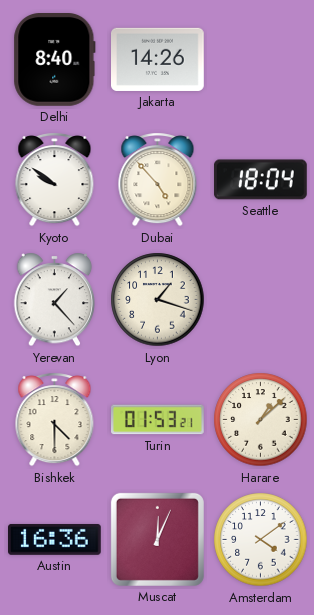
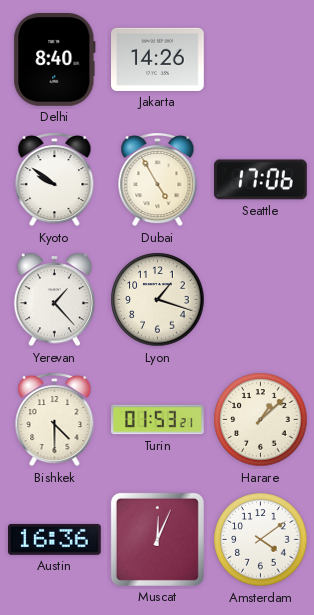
Dubai: 4:53 -> 4:55
Seattle: 18:04 -> 17:06
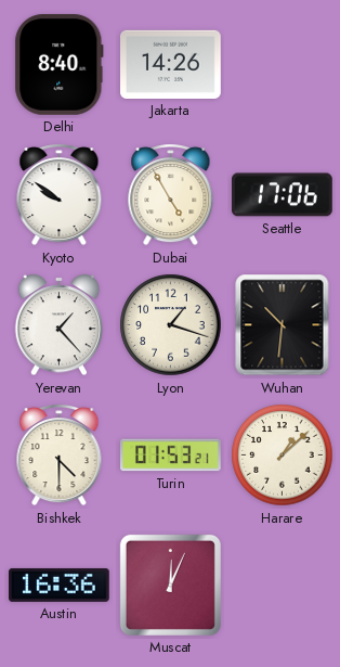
Wuhan: none -> 10:31
Amsterdam: 4:09 -> none
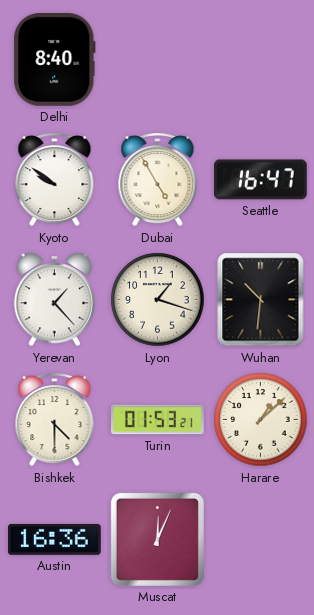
Jakarta: 14:26 -> none
Seattle: 17:06 -> 16:47
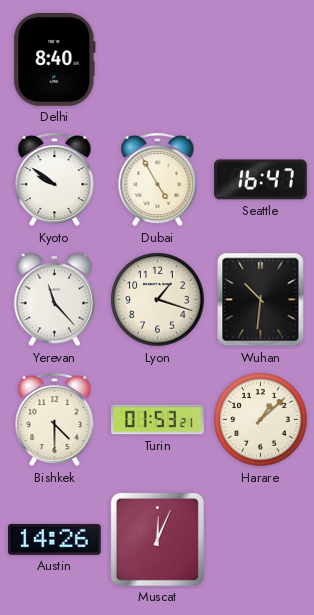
Yerevan: 1:23 -> 11:23
Austin: 16:36 -> 14:26
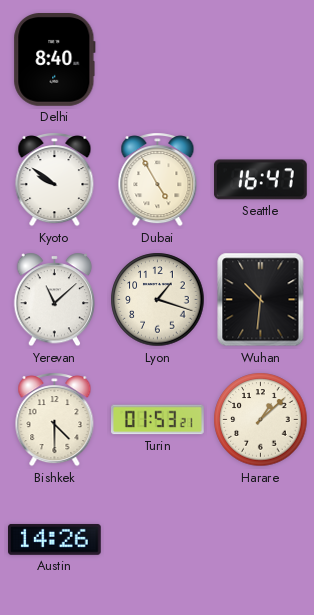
Yerevan: 11:23 -> 11:08
Muscat: 12:04 -> none
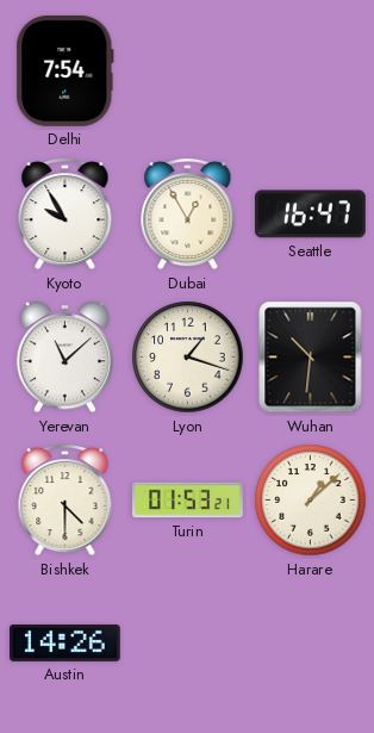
Delhi: 8:40 -> 7:54
Kyoto: 9:51 -> 9:55
Dubai: 4:55 -> 12:55
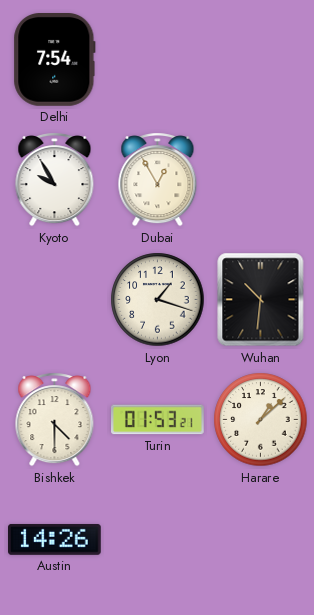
Seattle: 16:47 -> none
Yerevan: 11:08 -> none
